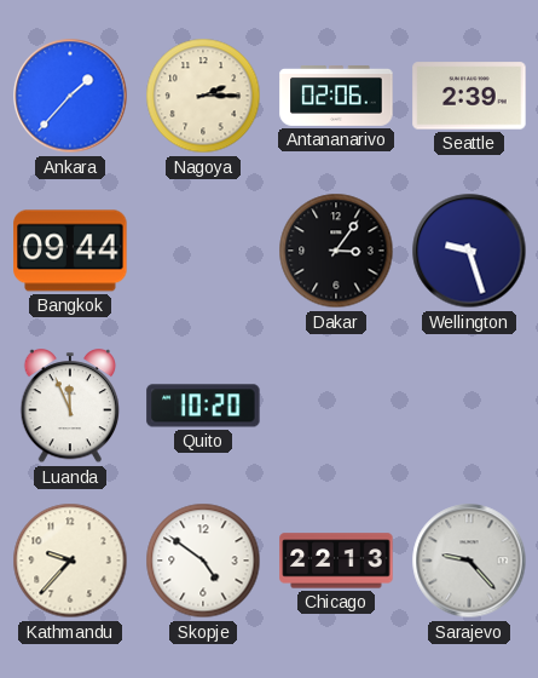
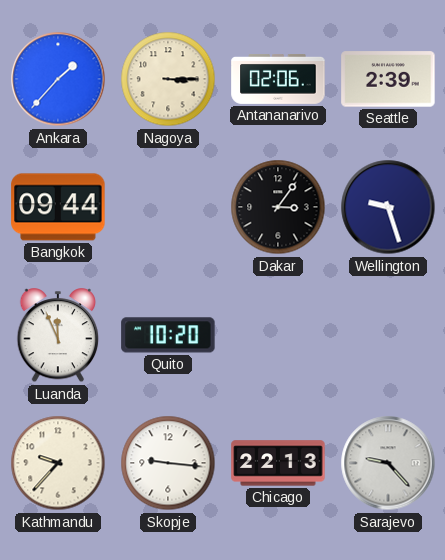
Nagoya: 2:15 -> 3:15
Skopje: 4:51 -> 9:16
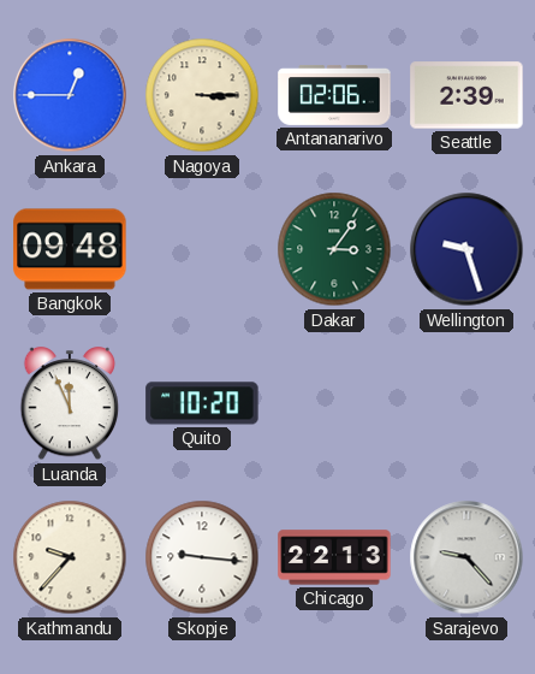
Ankara: 1:37 -> 12:45
Bangkok: 09:44 -> 09:48
Dakar dial: black -> green
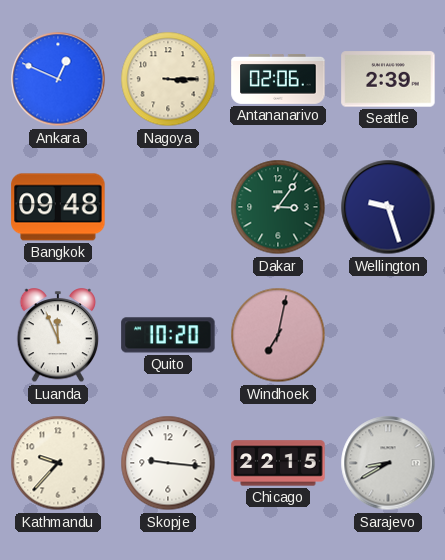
Ankara: 12:45 -> 12:49
Windhoek: none -> 7:02
Chicago: 22:13 -> 22:15
Sarajevo: 9:23 -> 8:40
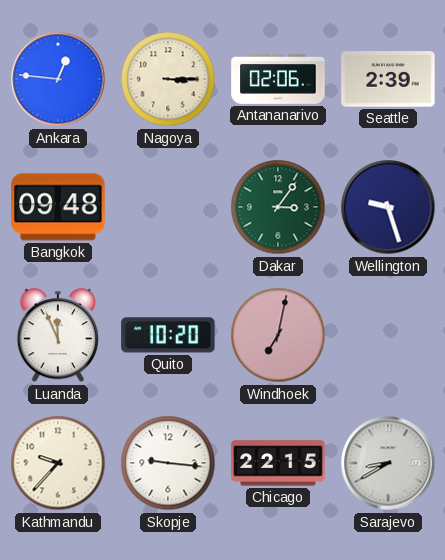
Ankara: 12:49 -> 12:46
